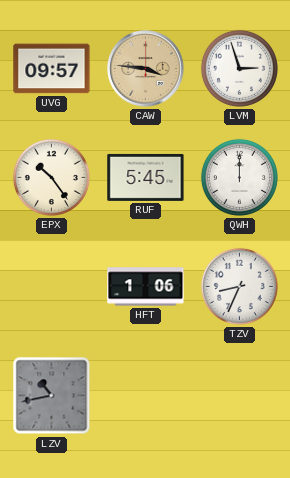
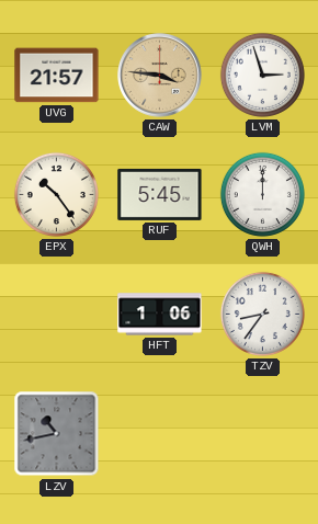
UVG: 09:57 -> 21:57
TZV: 8:34 -> 8:36
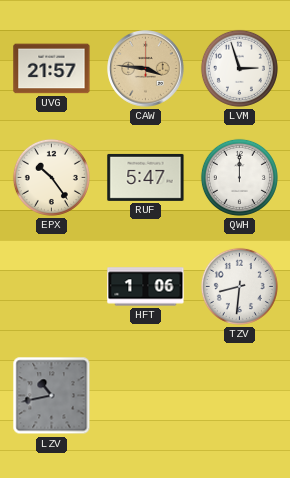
RUF: 5:45 -> 5:47
TZV: 8:36 -> 8:31
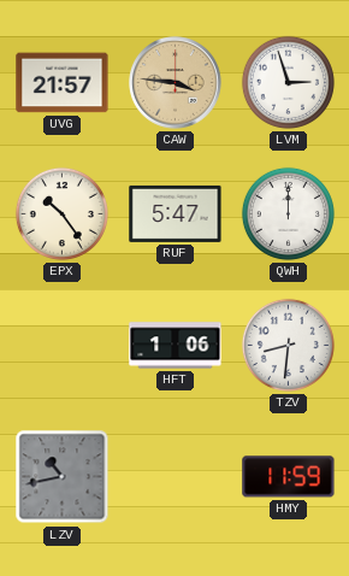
HMY: none -> 11:59
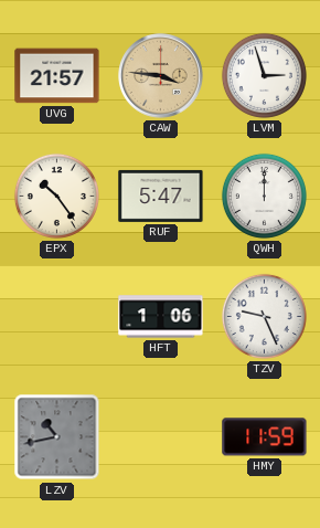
TZV: 8:31 -> 9:26
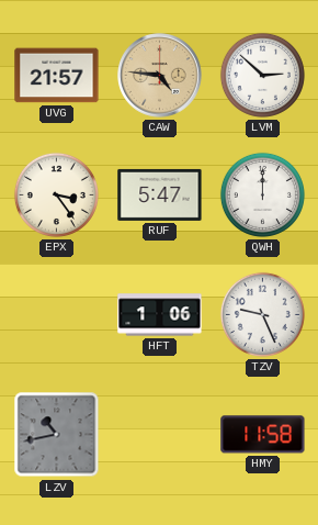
CAW: 3:46 -> 4:46
LVM: 2:57 -> 2:52
EPX: 10:24 -> 3:24
HMY: 11:59 -> 11:58
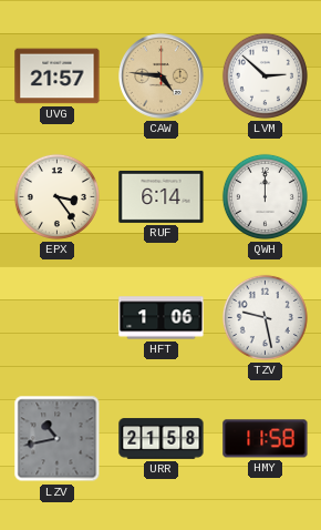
RUF: 5:47 -> 6:14
TZV: 9:26 -> 9:28
URR: none -> 21:58
